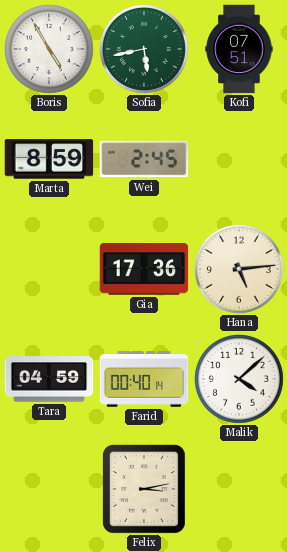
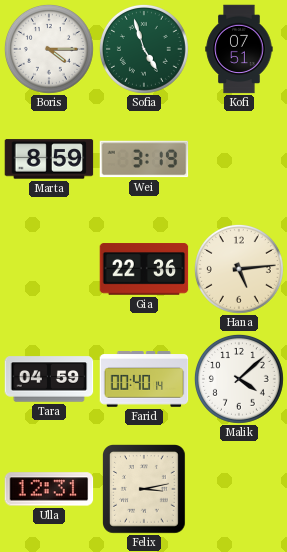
Boris: 4:55 -> 4:15
Sofia: 5:43 -> 4:57
Wei: 2:45 -> 3:19
Gia: 17:36 -> 22:36
Ulla: none -> 12:31
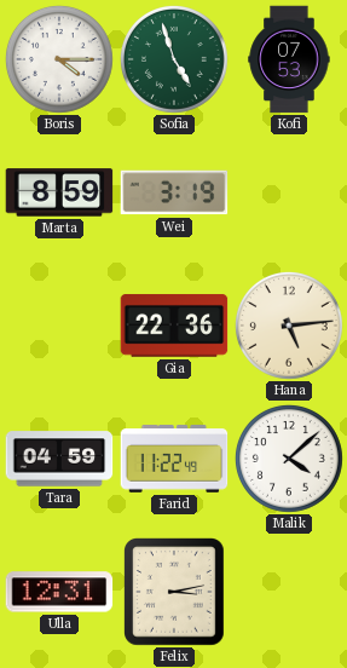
Kofi: 07:51 -> 07:53
Farid: 00:40 -> 11:22
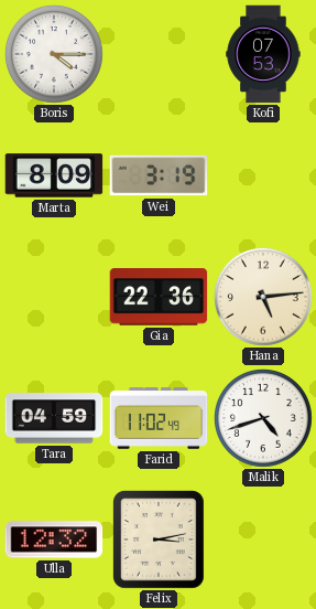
Sofia: 4:57 -> none
Marta: 8:59 -> 8:09
Farid: 11:22 -> 11:02
Malik: 4:08 -> 4:42
Ulla: 12:31 -> 12:32
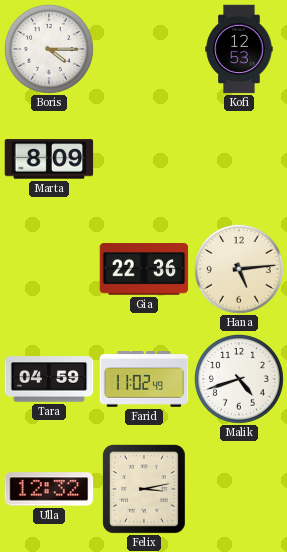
Kofi: 07:53 -> 12:53
Wei: 3:19 -> none
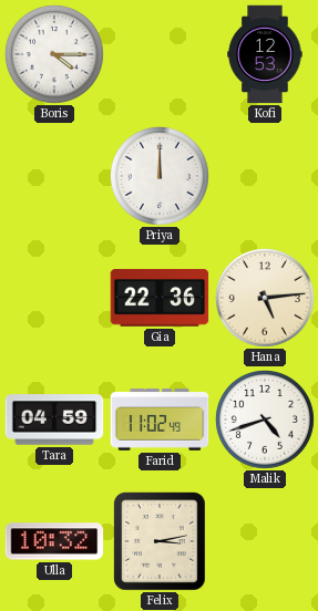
Marta: 8:09 -> none
Priya: none -> 12:00
Ulla: 12:32 -> 10:32
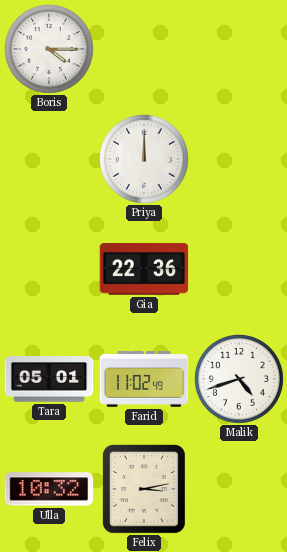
Kofi: 12:53 -> none
Hana: 5:14 -> none
Tara: 04:59 -> 05:01
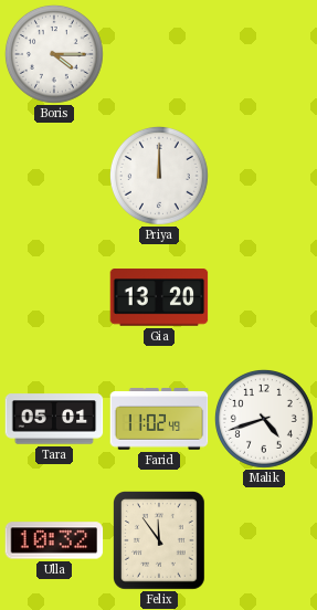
Gia: 22:36 -> 13:20
Felix: 3:13 -> 11:54
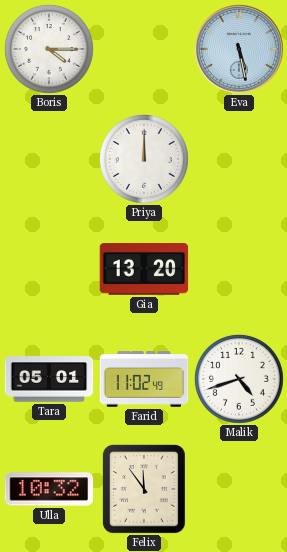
Eva: none -> 5:28
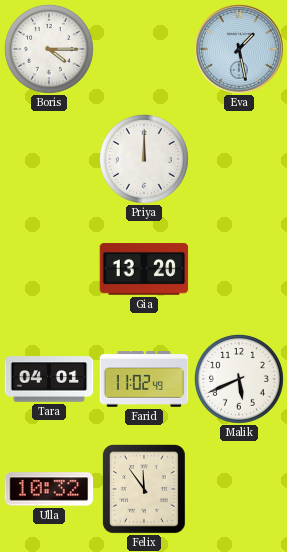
Eva: 5:28 -> 1:28
Tara: 05:01 -> 04:01
Malik: 4:42 -> 5:41
